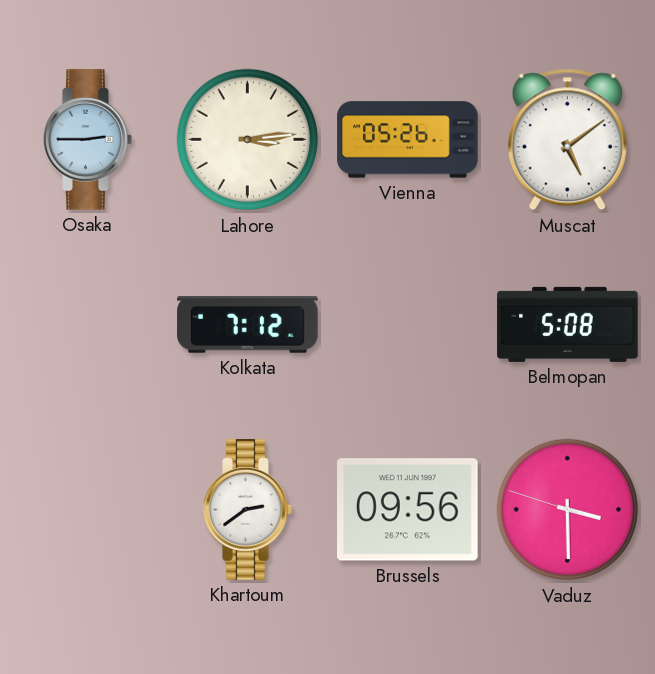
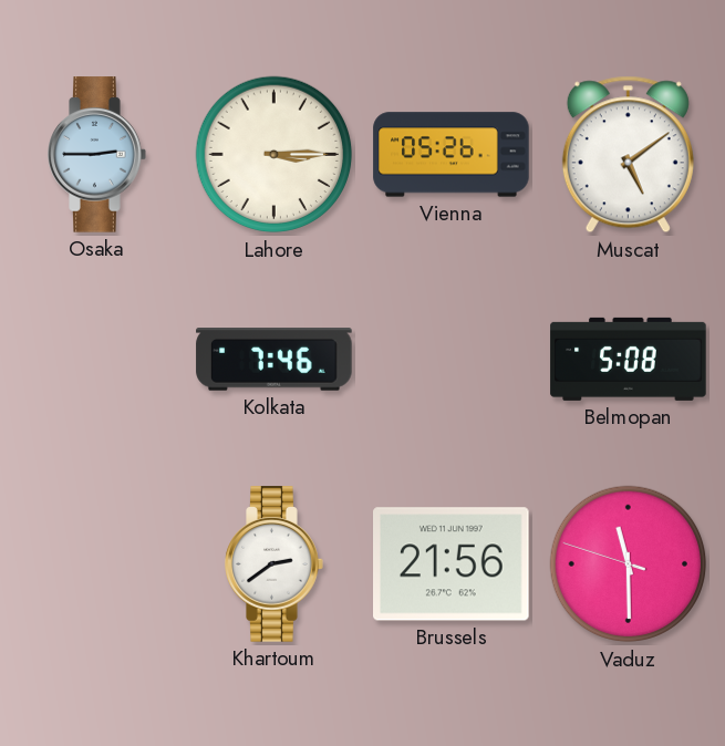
Lahore: 3:14 -> 3:15
Kolkata: 7:12 -> 7:46
Brussels: 09:56 -> 21:56
Vaduz: 3:29 -> 11:29
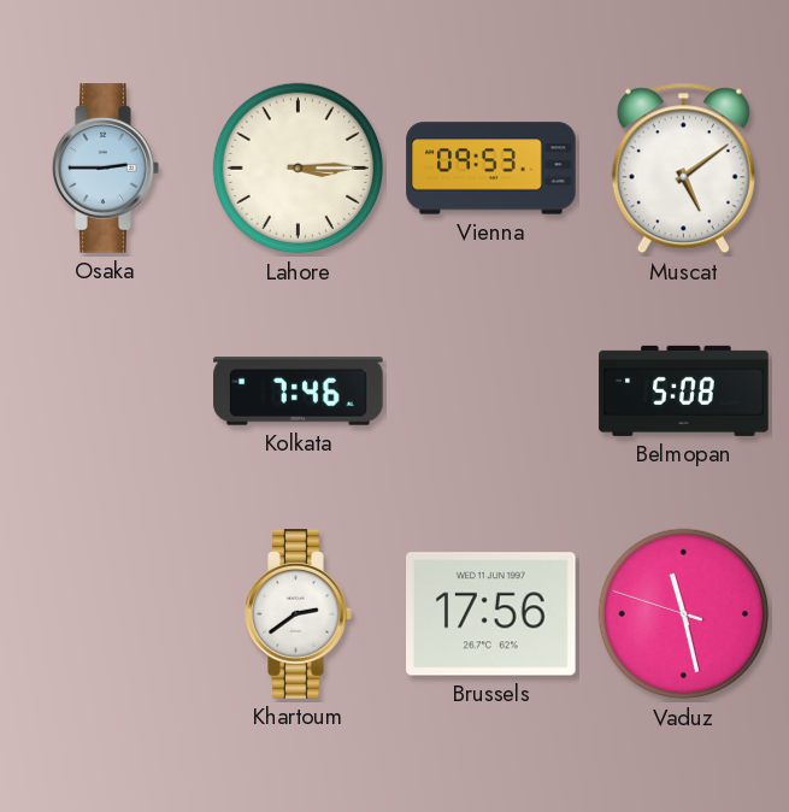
Vienna: 05:26 -> 09:53
Brussels: 21:56 -> 17:56
Vaduz: 11:29 -> 11:27
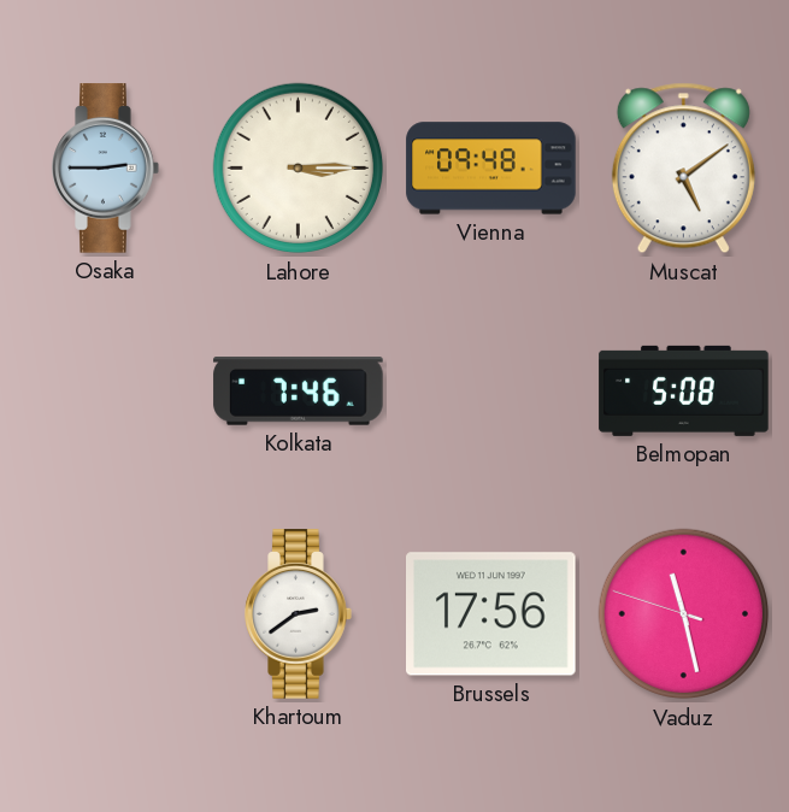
Vienna: 09:53 -> 09:48
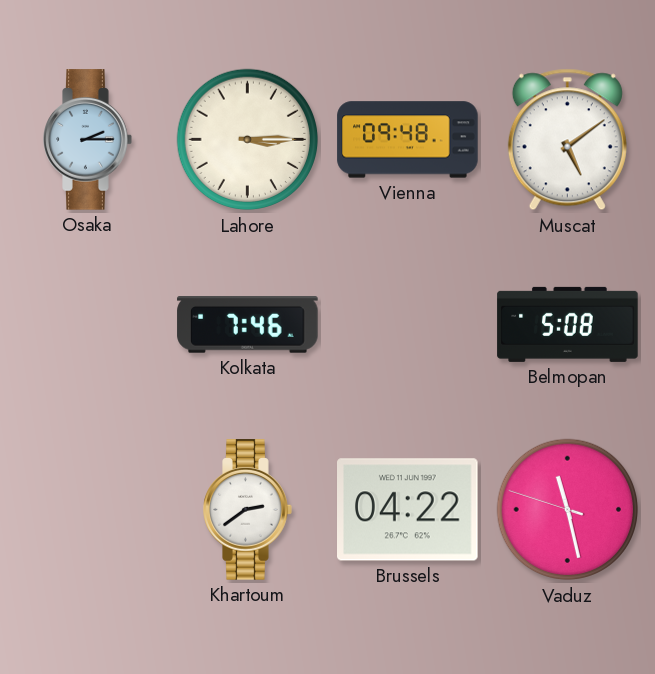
Osaka: 2:45 -> 2:15
Brussels: 17:56 -> 04:22
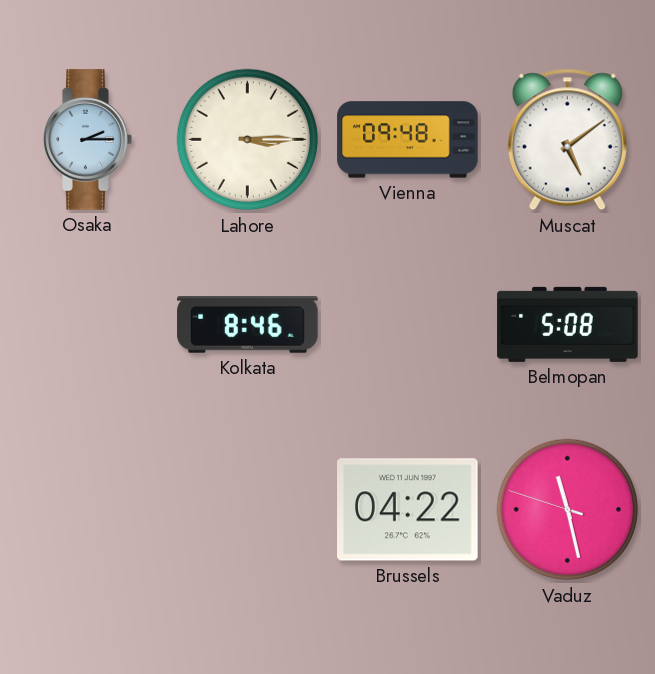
Kolkata: 7:46 -> 8:46
Khartoum: 2:39 -> none
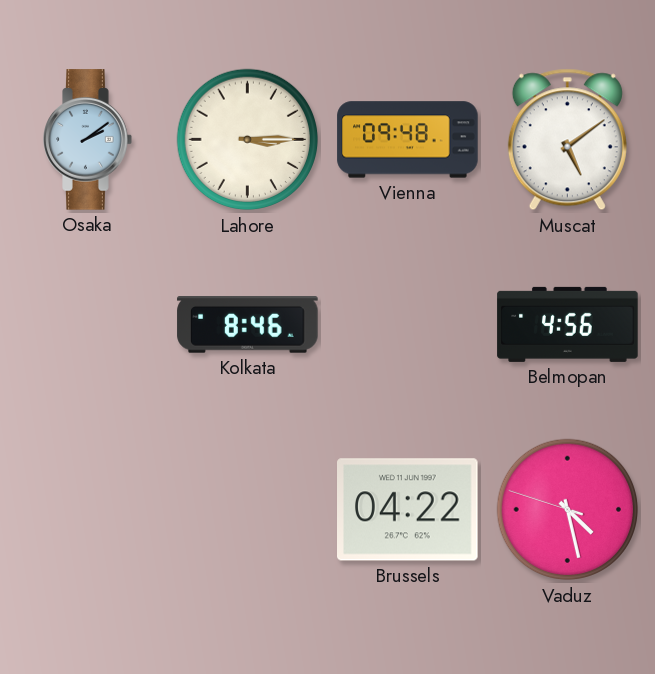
Osaka: 2:15 -> 2:09
Belmopan: 5:08 -> 4:56
Vaduz: 11:27 -> 4:27
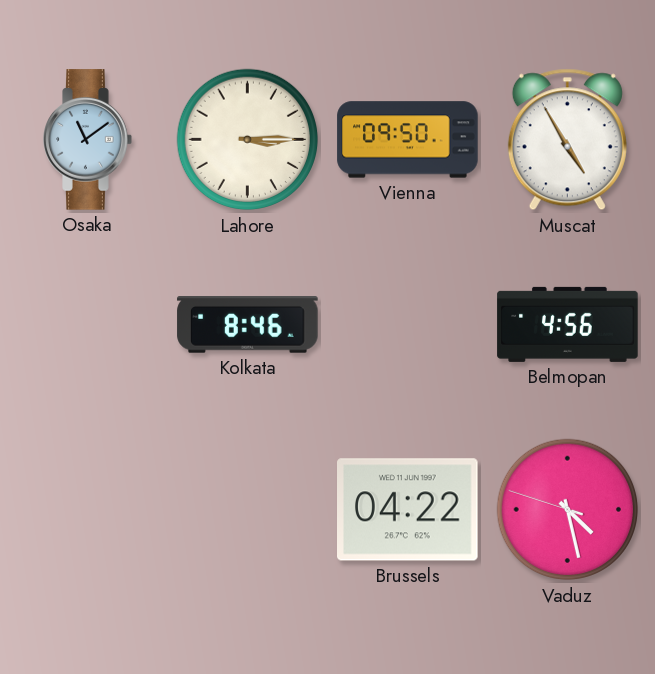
Osaka: 2:09 -> 11:09
Vienna: 09:48 -> 09:50
Muscat: 5:09 -> 4:55
